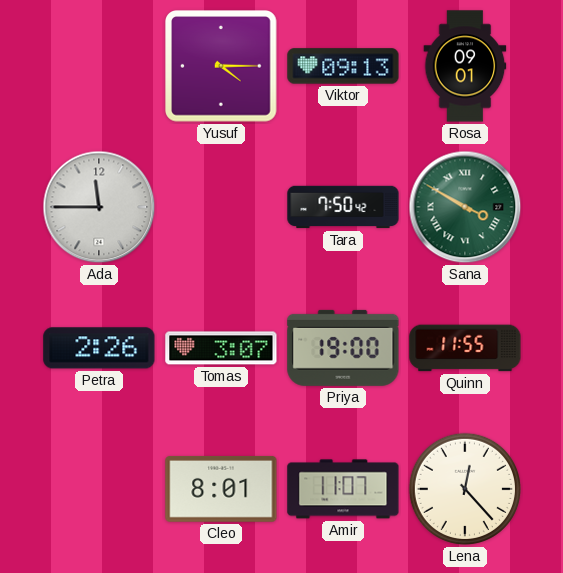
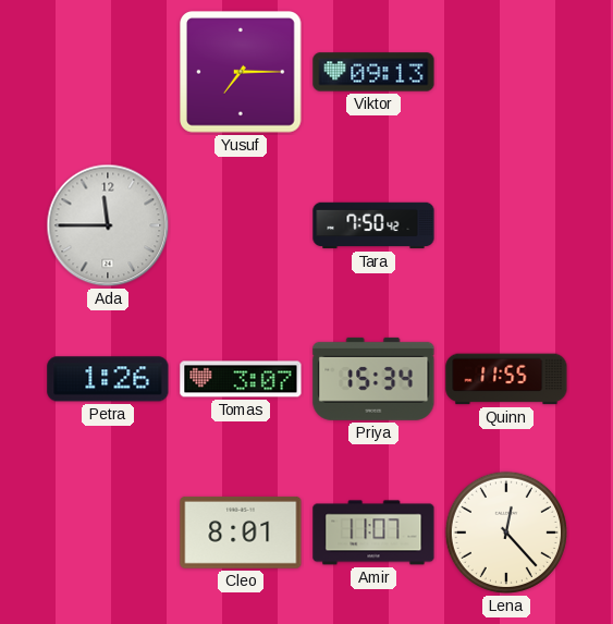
Yusuf: 4:15 -> 7:15
Rosa: 09:01 -> none
Sana: 3:50 -> none
Petra: 2:26 -> 1:26
Priya: 19:00 -> 15:34
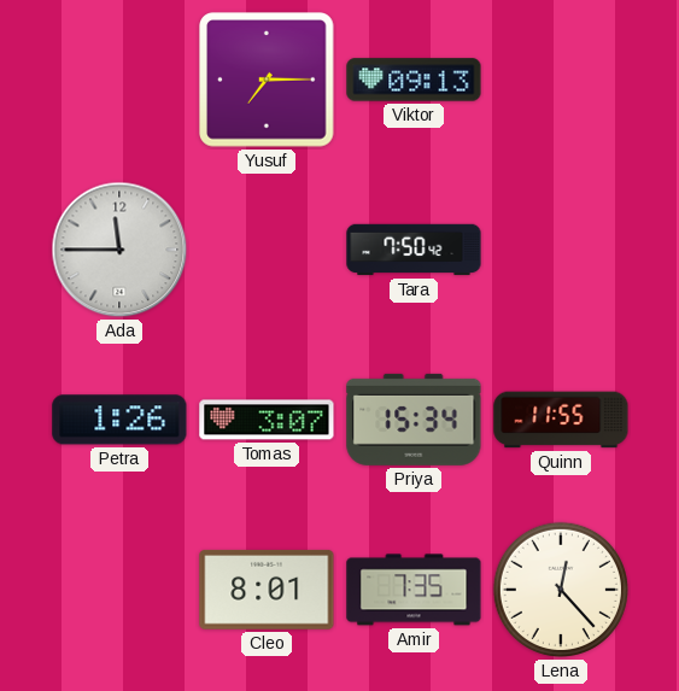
Amir: 11:07 -> 7:35
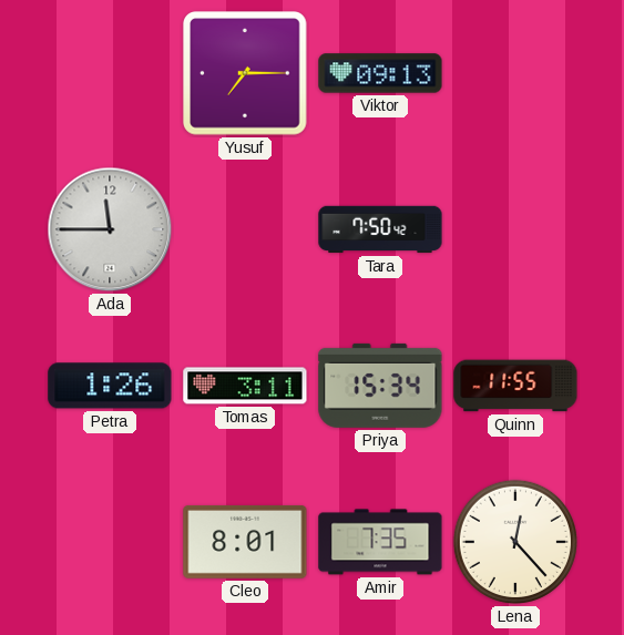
Tomas: 3:07 -> 3:11
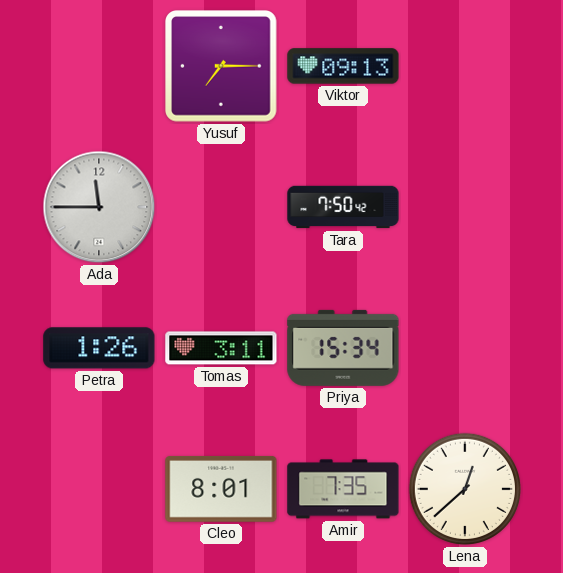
Quinn: 11:55 -> none
Lena: 12:23 -> 12:38
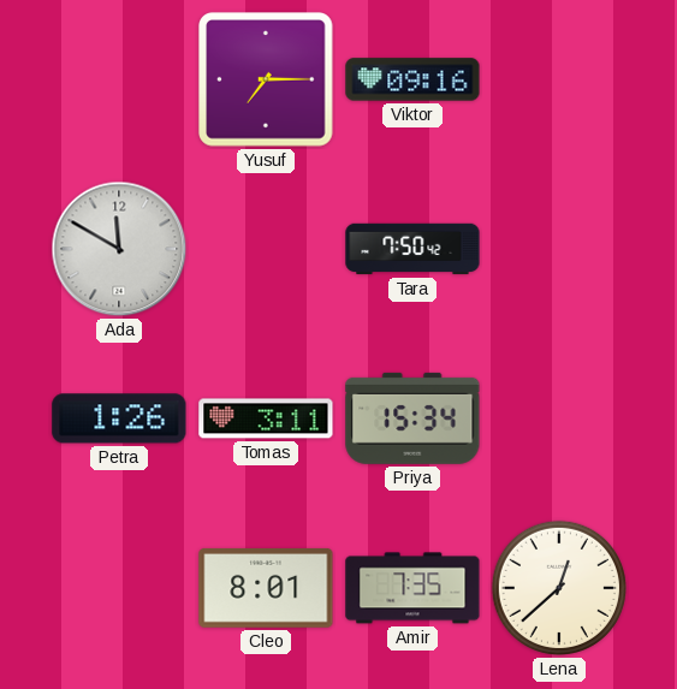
Viktor: 09:13 -> 09:16
Ada: 11:45 -> 11:50
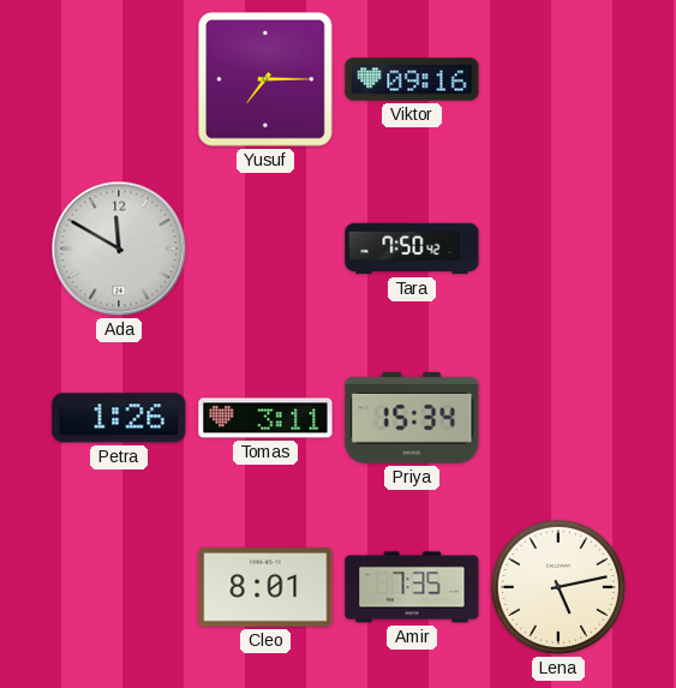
Lena: 12:38 -> 5:13
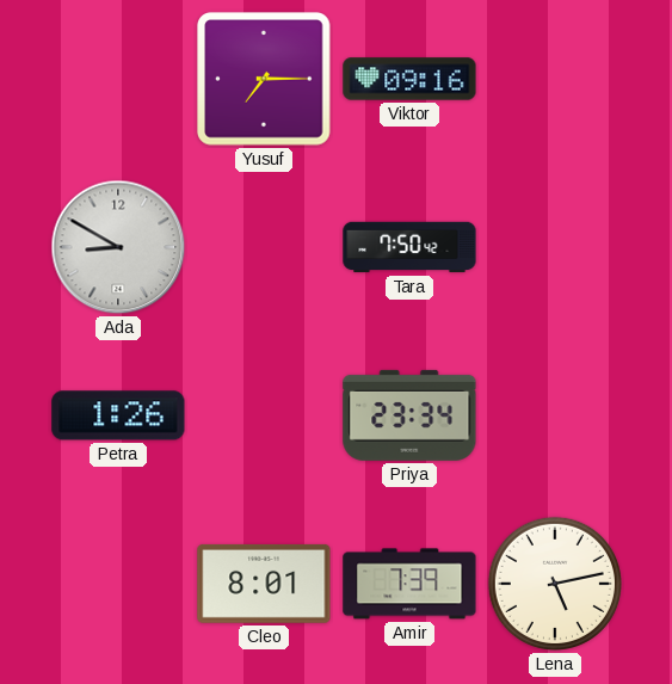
Ada: 11:50 -> 8:50
Tomas: 3:11 -> none
Priya: 15:34 -> 23:34
Amir: 7:35 -> 7:39
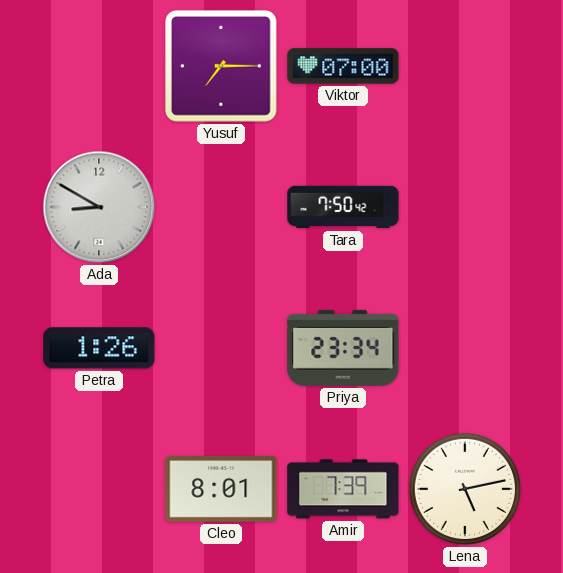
Viktor: 09:16 -> 07:00
